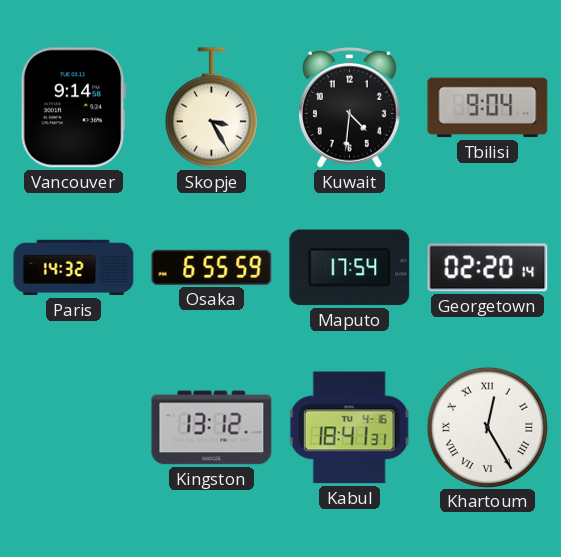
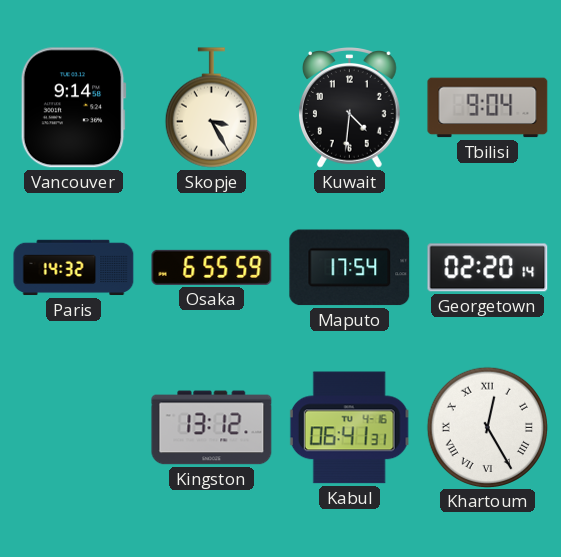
Kabul: 18:41 -> 06:41
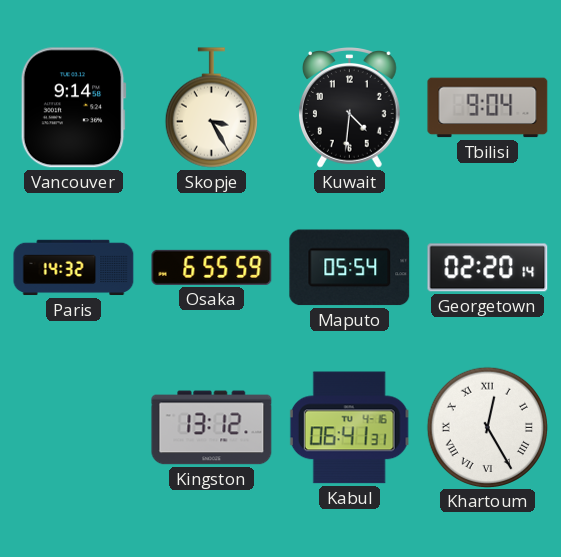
Maputo: 17:54 -> 05:54
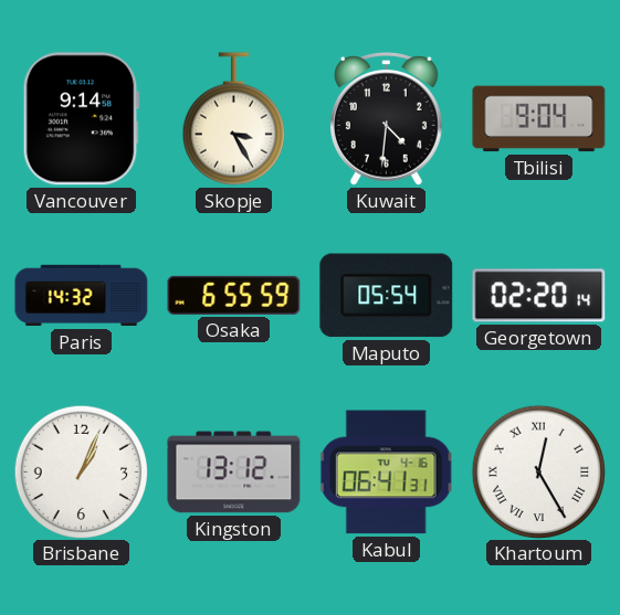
Brisbane: none -> 1:04
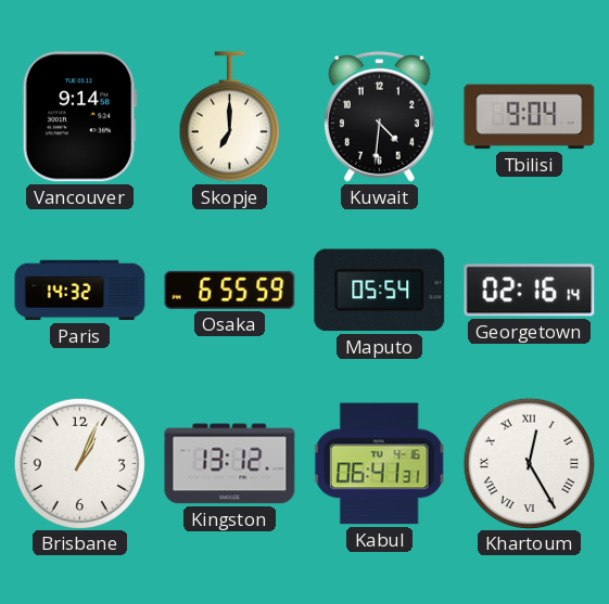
Skopje: 3:25 -> 7:00
Georgetown: 02:20 -> 02:16
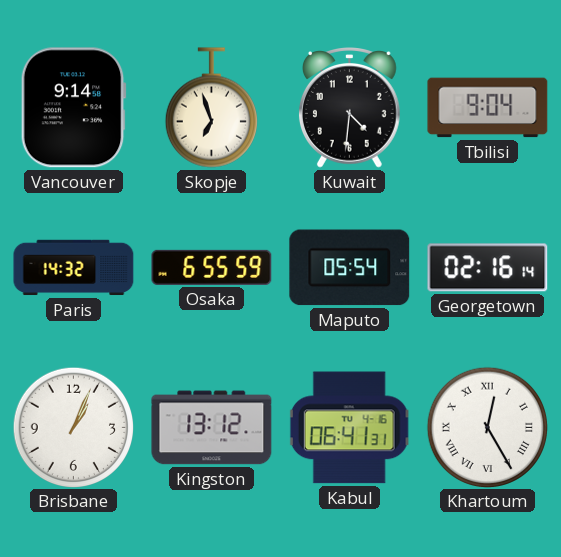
Skopje: 7:00 -> 6:57
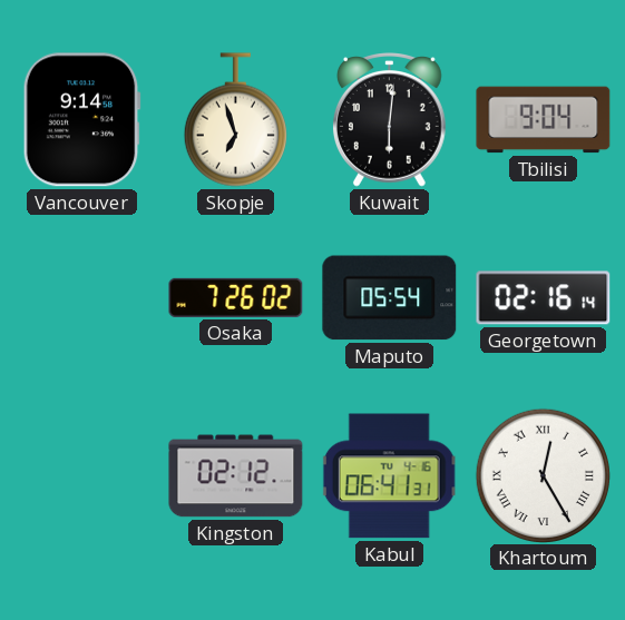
Kuwait: 4:31 -> 6:01
Paris: 14:32 -> none
Osaka: 6:55 -> 7:26
Brisbane: 1:04 -> none
Kingston: 13:12 -> 02:12
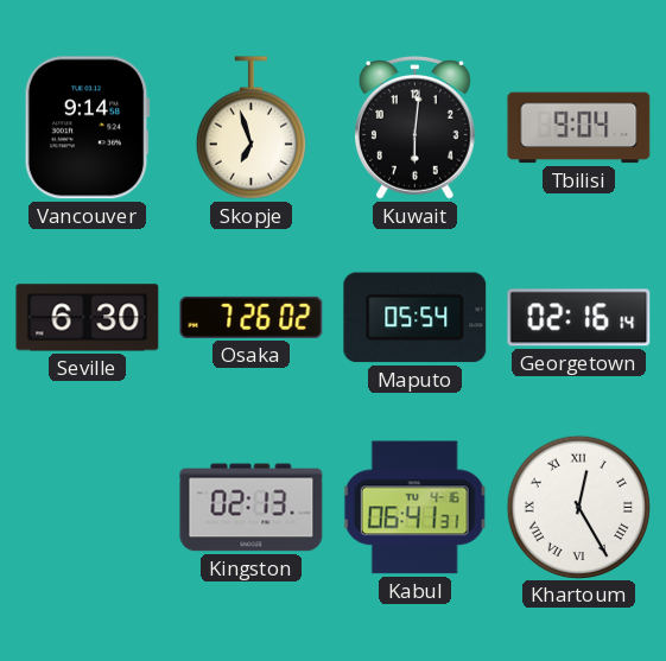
Seville: none -> 6:30
Kingston: 02:12 -> 02:13
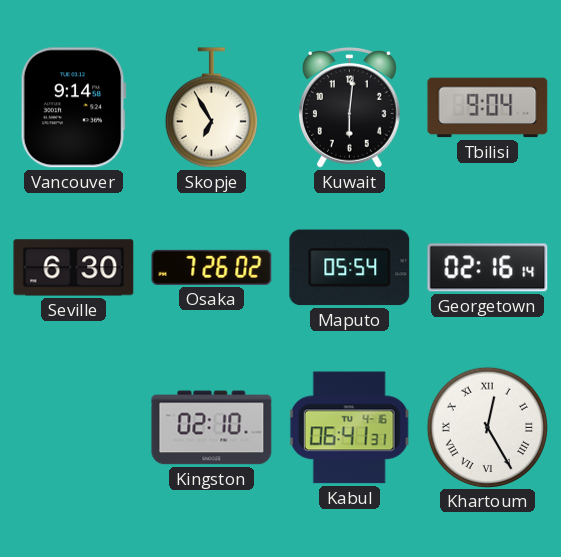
Skopje: 6:57 -> 6:55
Kingston: 02:13 -> 02:10
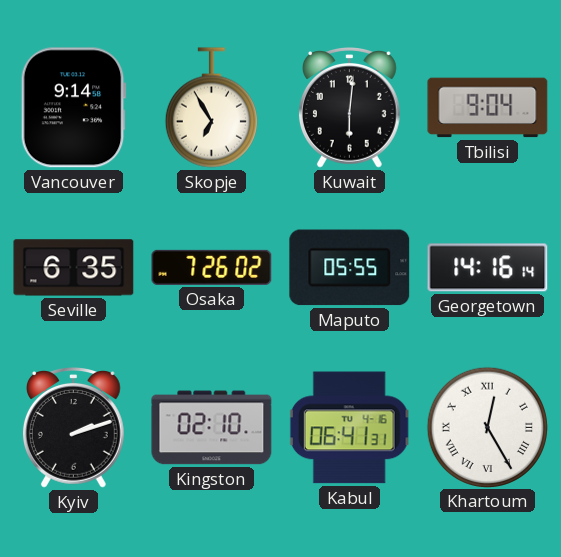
Seville: 6:30 -> 6:35
Maputo: 05:54 -> 05:55
Georgetown: 02:16 -> 14:16
Kyiv: none -> 2:12
